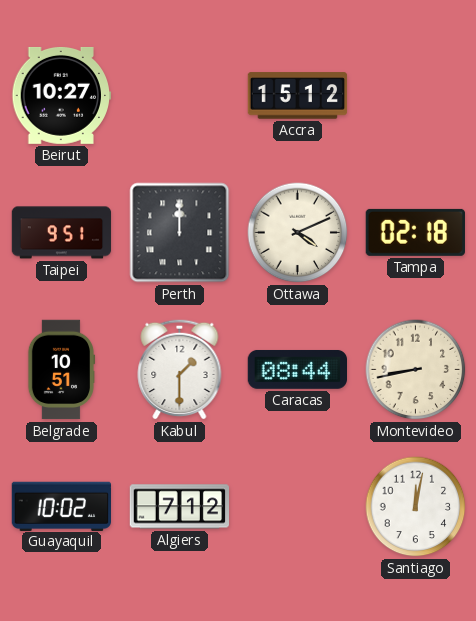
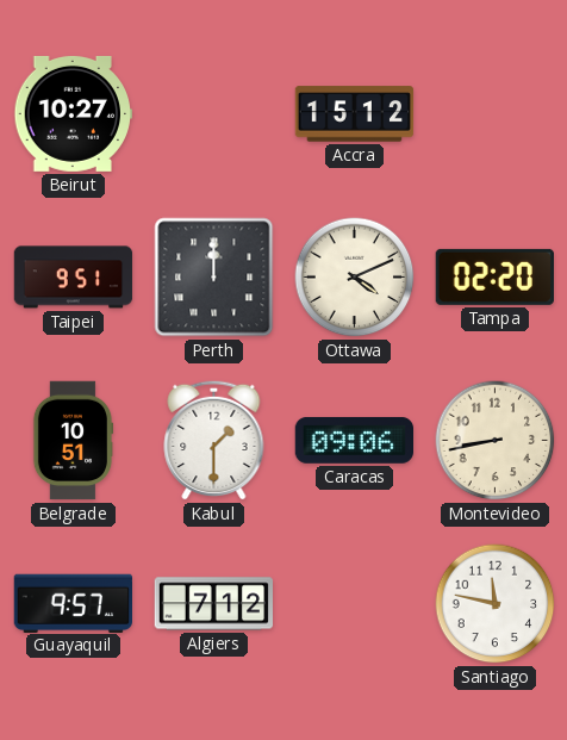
Tampa: 02:18 -> 02:20
Caracas: 08:44 -> 09:06
Guayaquil: 10:02 -> 9:57
Santiago: 12:02 -> 11:47
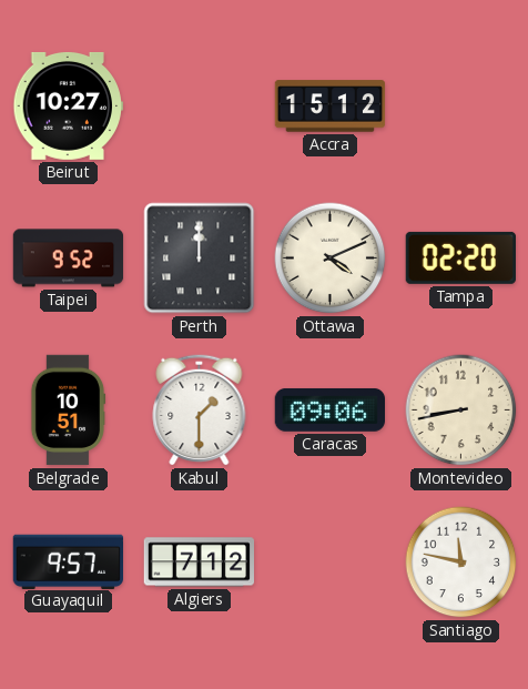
Taipei: 9:51 -> 9:52
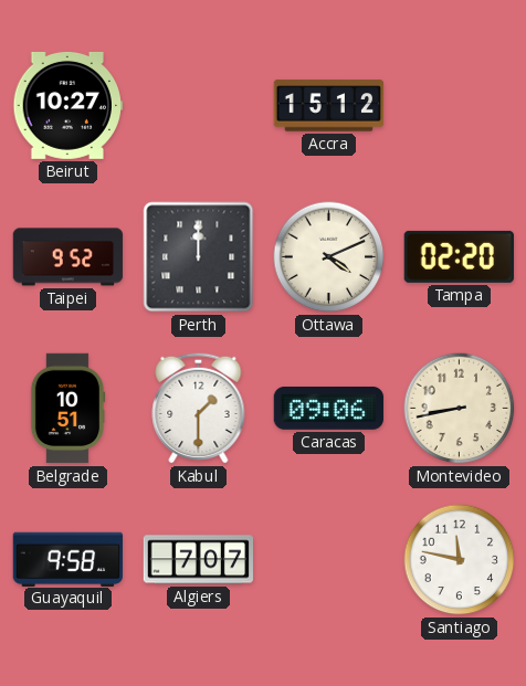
Guayaquil: 9:57 -> 9:58
Algiers: 7:12 -> 7:07
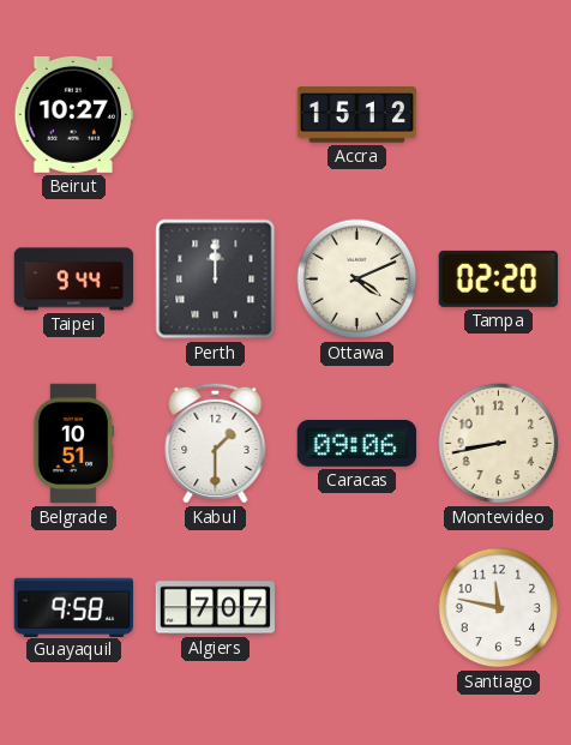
Taipei: 9:52 -> 9:44
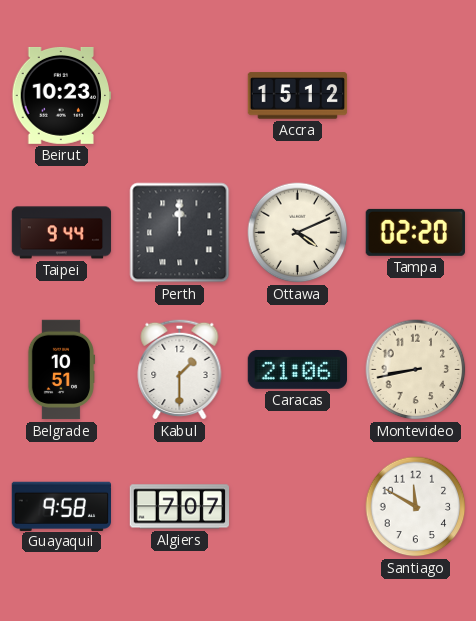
Beirut: 10:27 -> 10:23
Caracas: 09:06 -> 21:06
Santiago: 11:47 -> 11:50
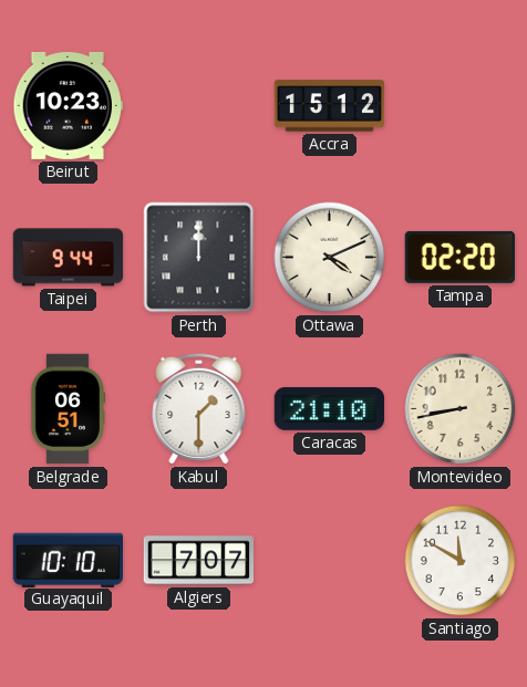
Belgrade: 10:51 -> 06:51
Caracas: 21:06 -> 21:10
Guayaquil: 9:58 -> 10:10
